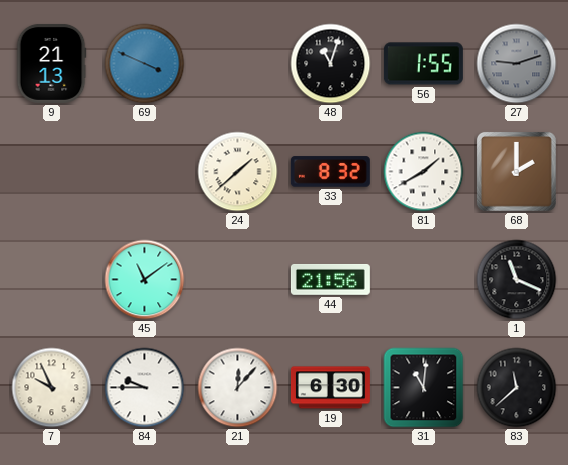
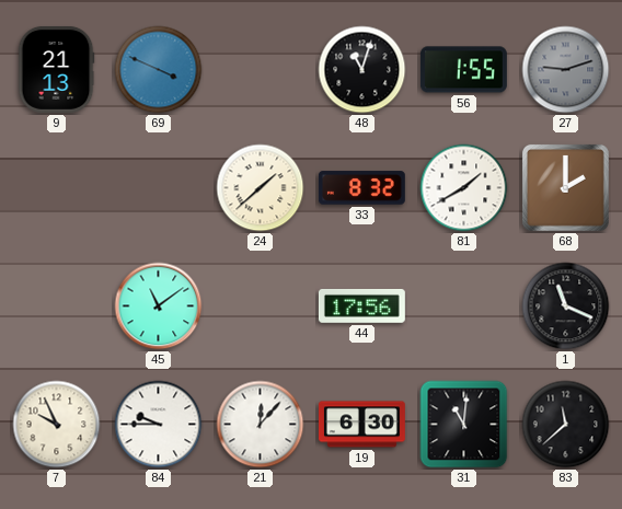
44: 21:56 -> 17:56
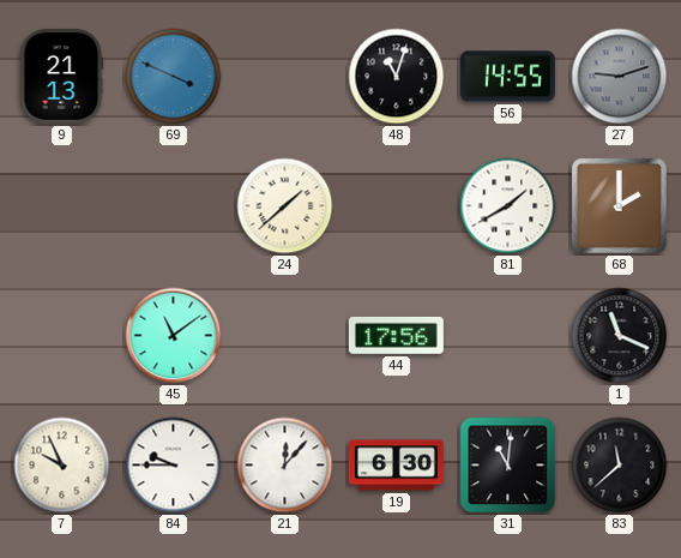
56: 1:55 -> 14:55
33: 8:32 -> none
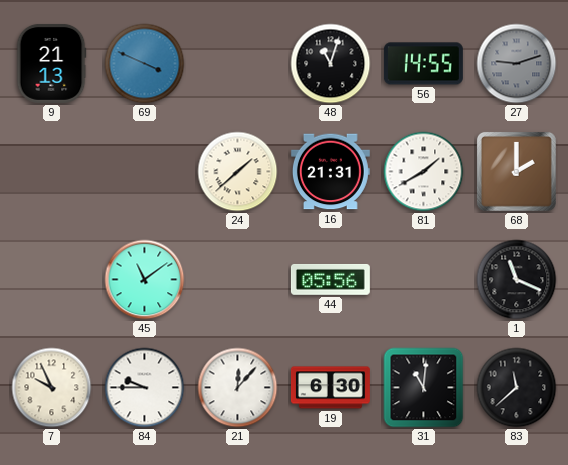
16: none -> 21:31
44: 17:56 -> 05:56
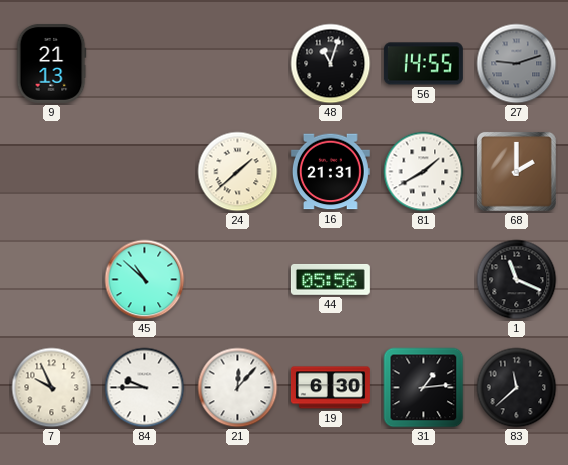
69: 3:49 -> none
45: 11:09 -> 10:52
31: 11:01 -> 1:14
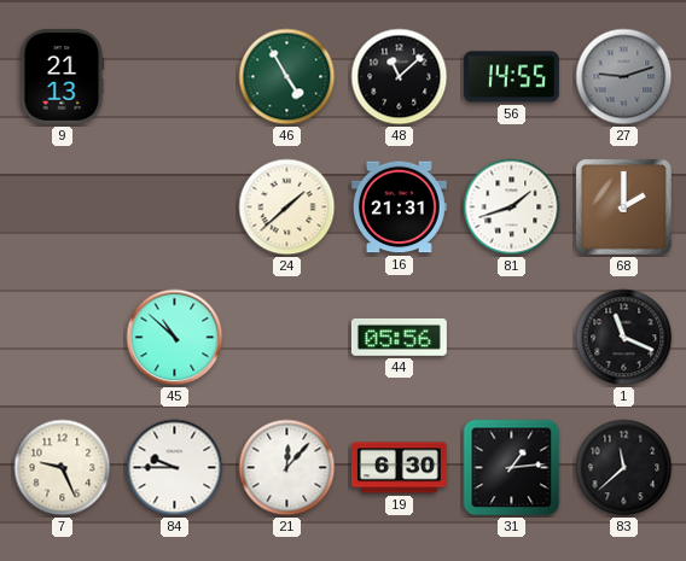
46: none -> 4:55
48: 11:03 -> 11:08
81: 1:40 -> 1:42
7: 9:56 -> 9:26
